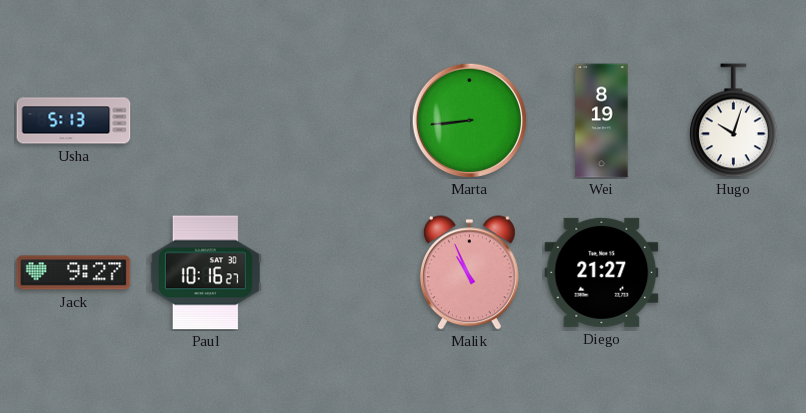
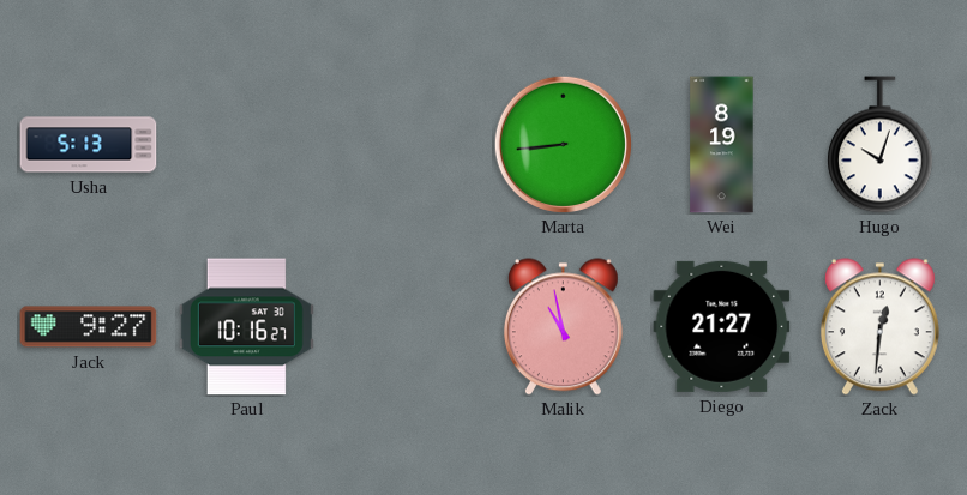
Malik: 10:56 -> 10:58
Zack: none -> 12:31
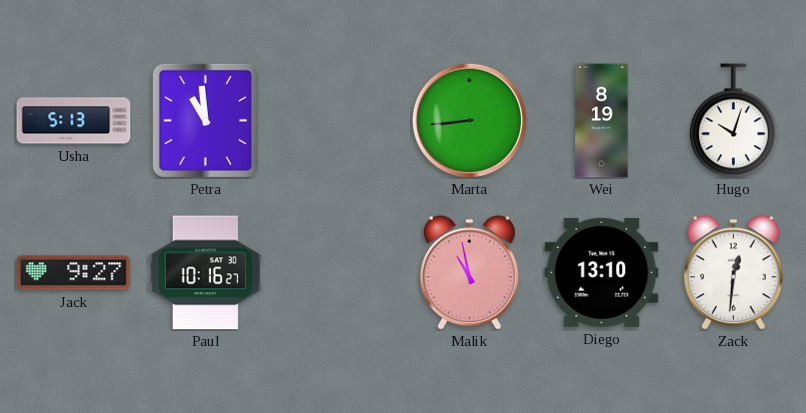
Petra: none -> 10:59
Diego: 21:27 -> 13:10
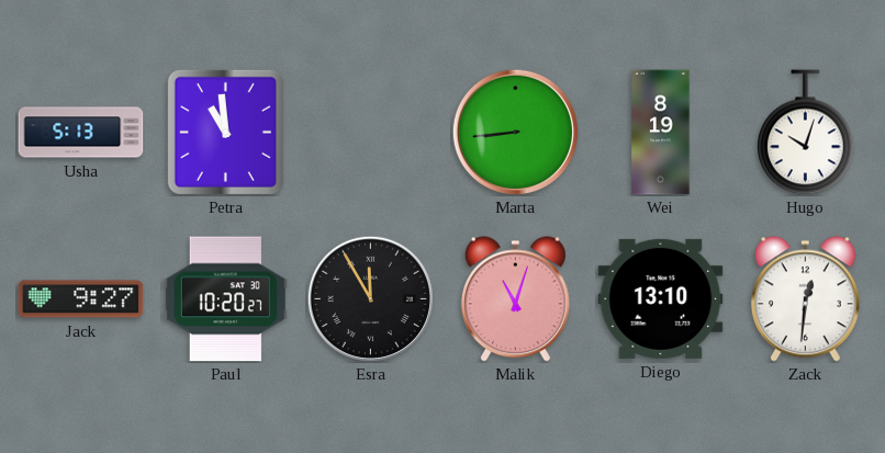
Paul: 10:16 -> 10:20
Esra: none -> 11:55
Malik: 10:58 -> 11:03
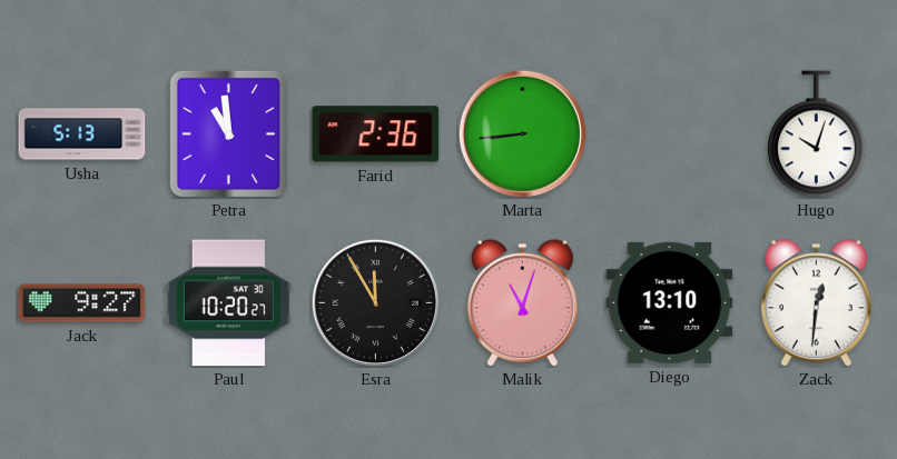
Farid: none -> 2:36
Wei: 8:19 -> none
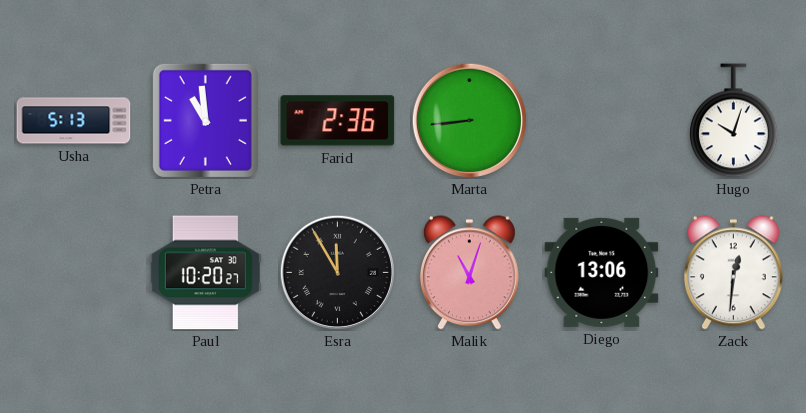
Jack: 9:27 -> none
Diego: 13:10 -> 13:06
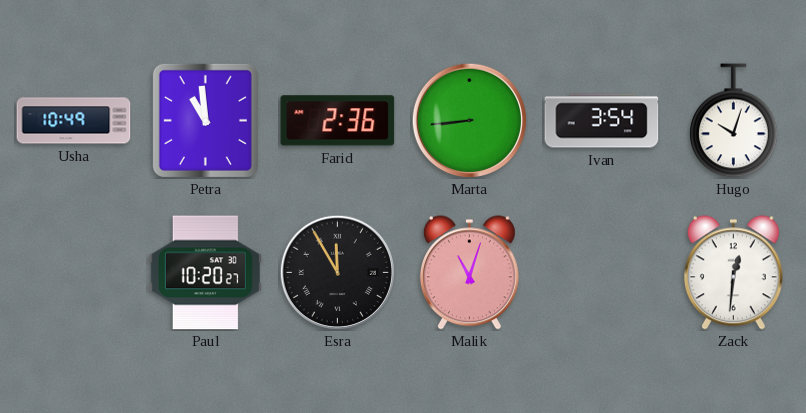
Usha: 5:13 -> 10:49
Ivan: none -> 3:54
Diego: 13:06 -> none
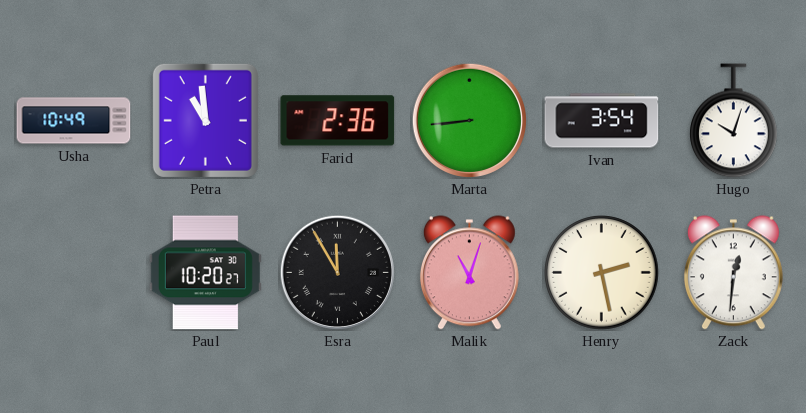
Henry: none -> 2:28
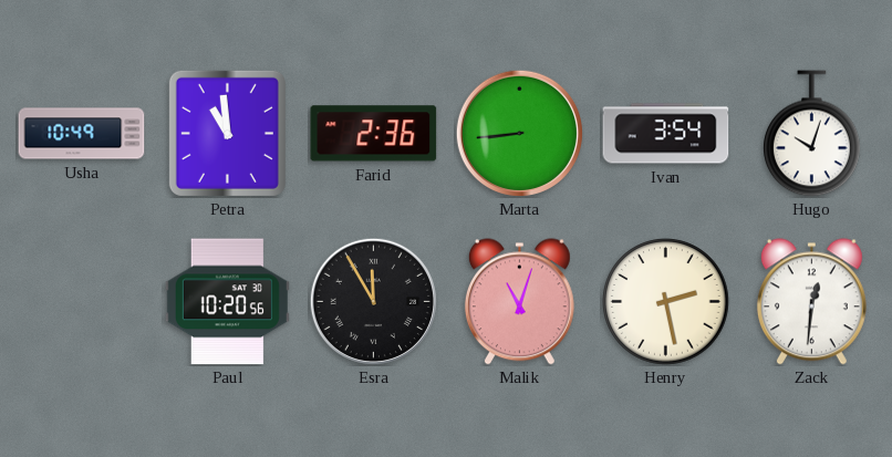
Paul: 10:20:27 -> 10:20:56
